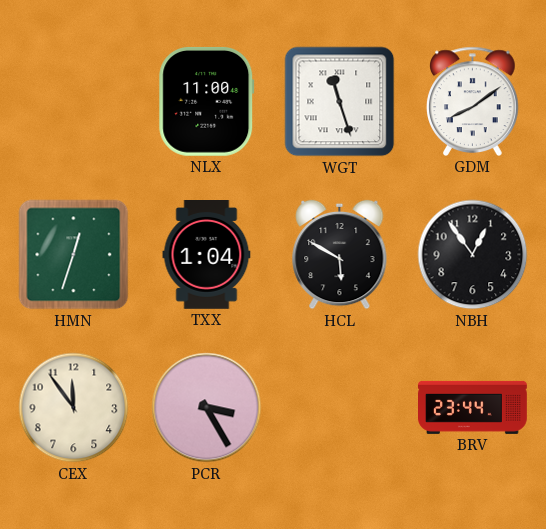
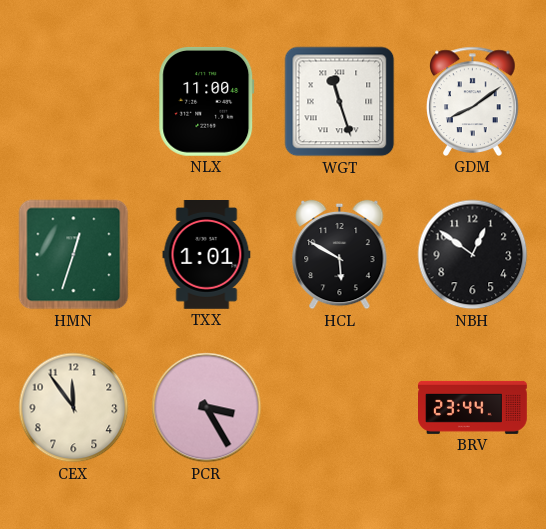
TXX: 1:04 -> 1:01
NBH: 12:54 -> 12:51
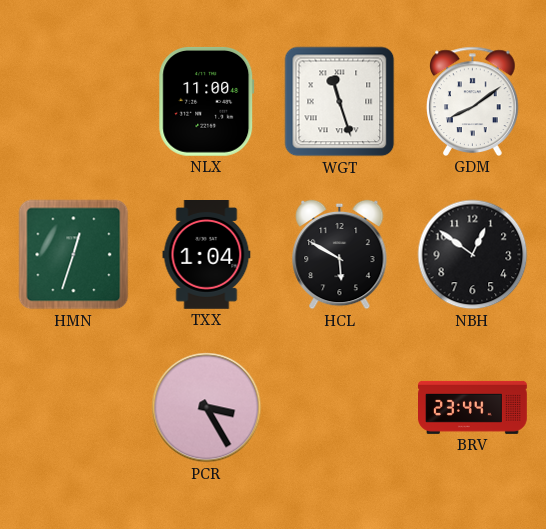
TXX: 1:01 -> 1:04
CEX: 11:54 -> none
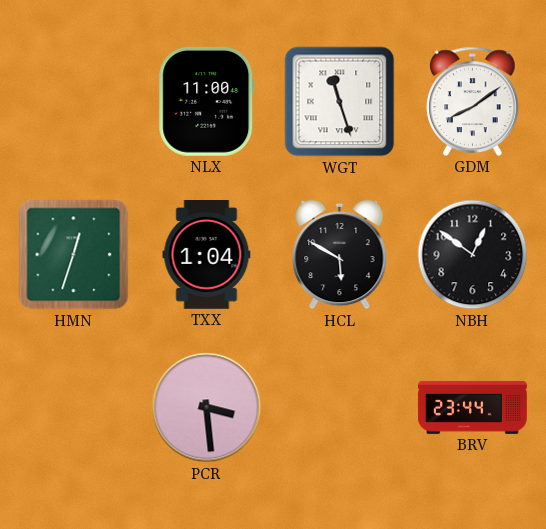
PCR: 3:25 -> 3:29
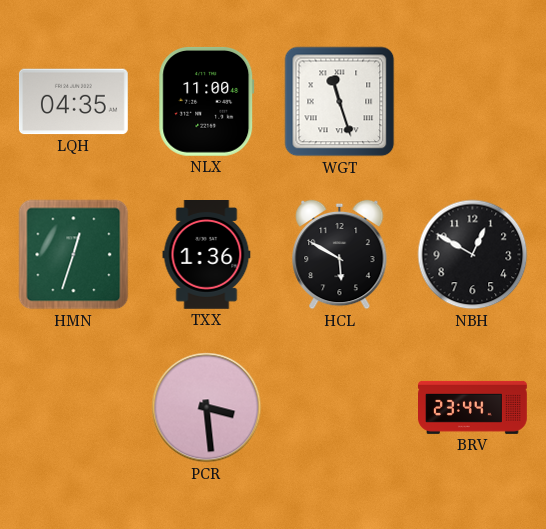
LQH: none -> 04:35
GDM: 8:09 -> none
TXX: 1:04 -> 1:36
NBH: 12:51 -> 12:50
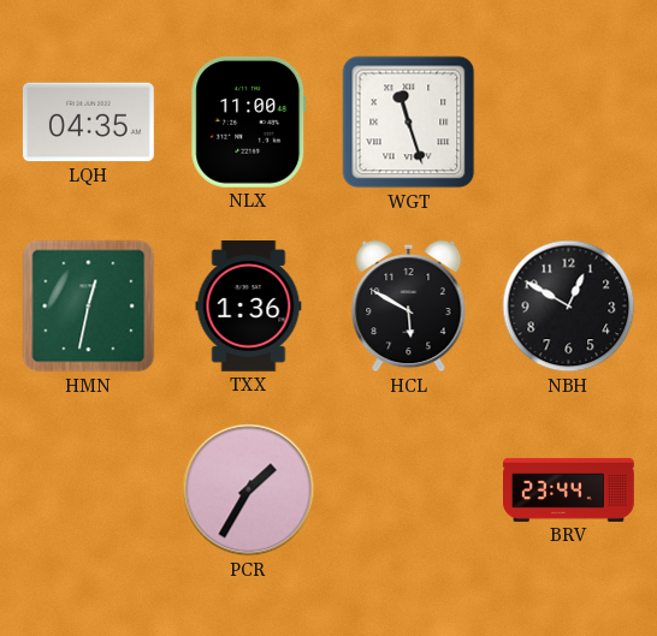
HMN: 12:33 -> 12:32
PCR: 3:29 -> 1:35
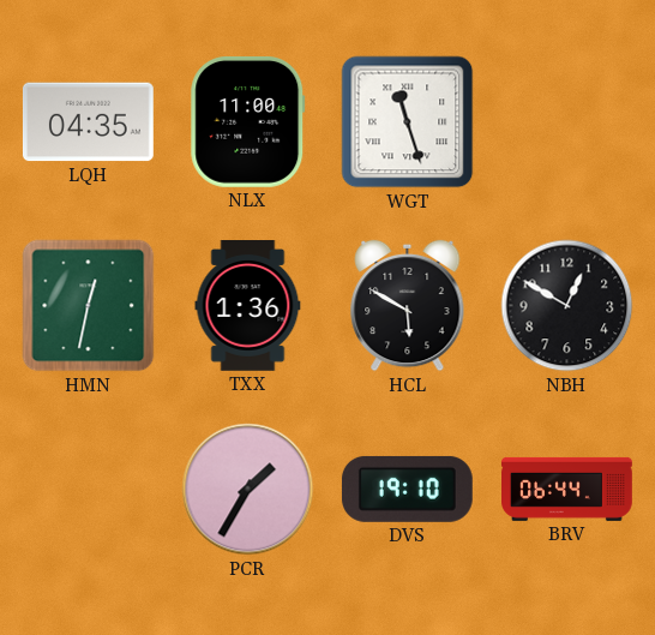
DVS: none -> 19:10
BRV: 23:44 -> 06:44
